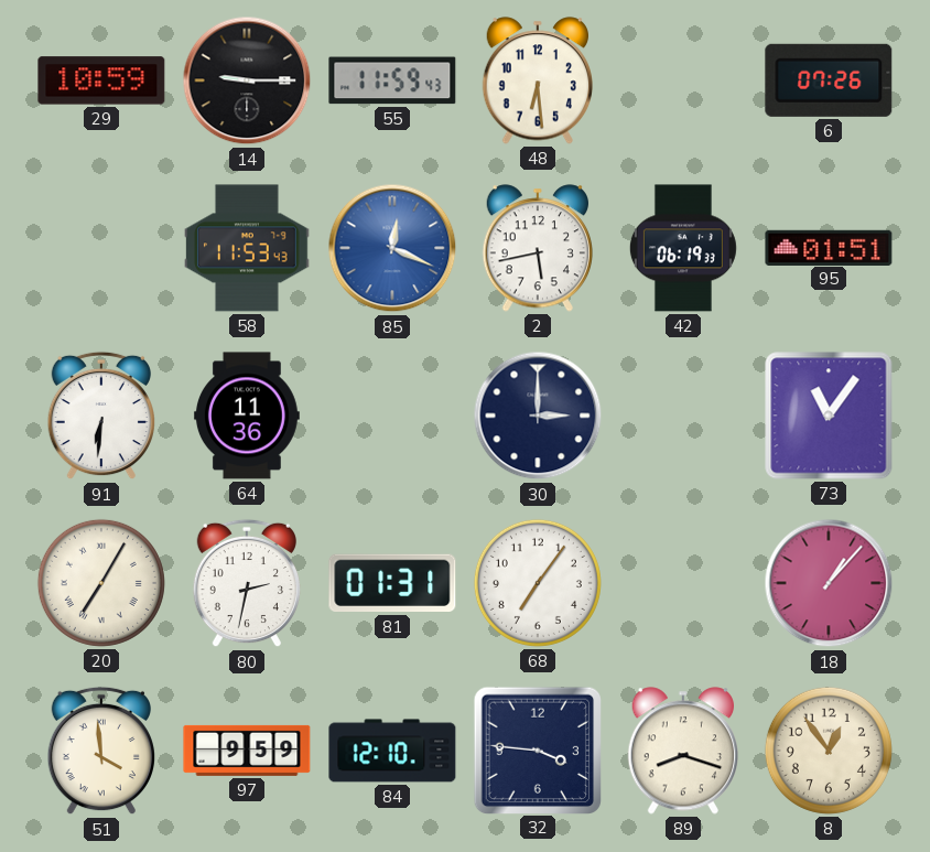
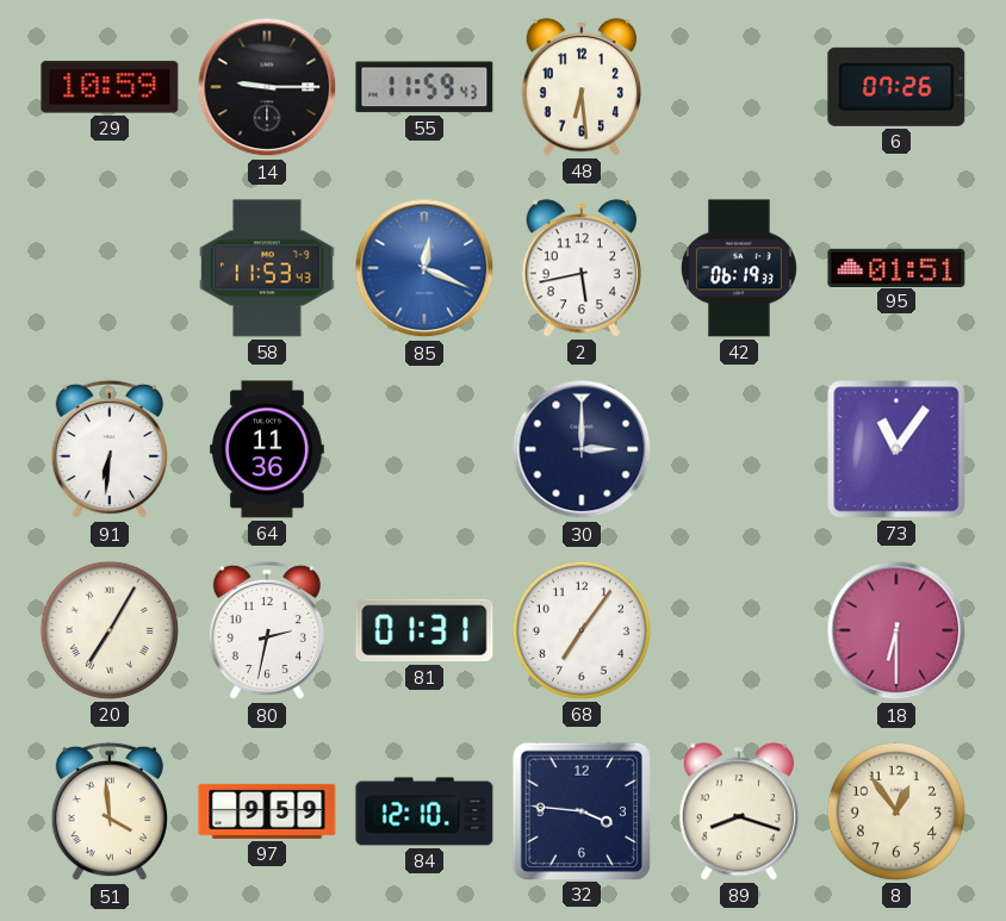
18: 1:07 -> 6:30
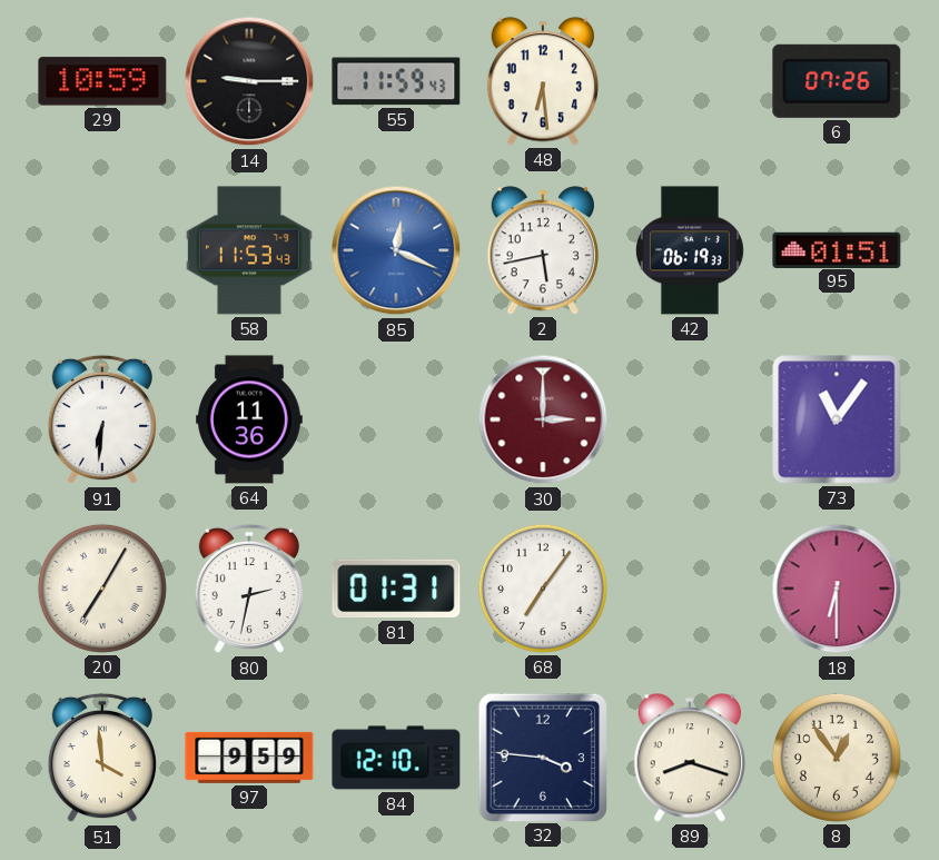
30 dial: navy -> burgundy
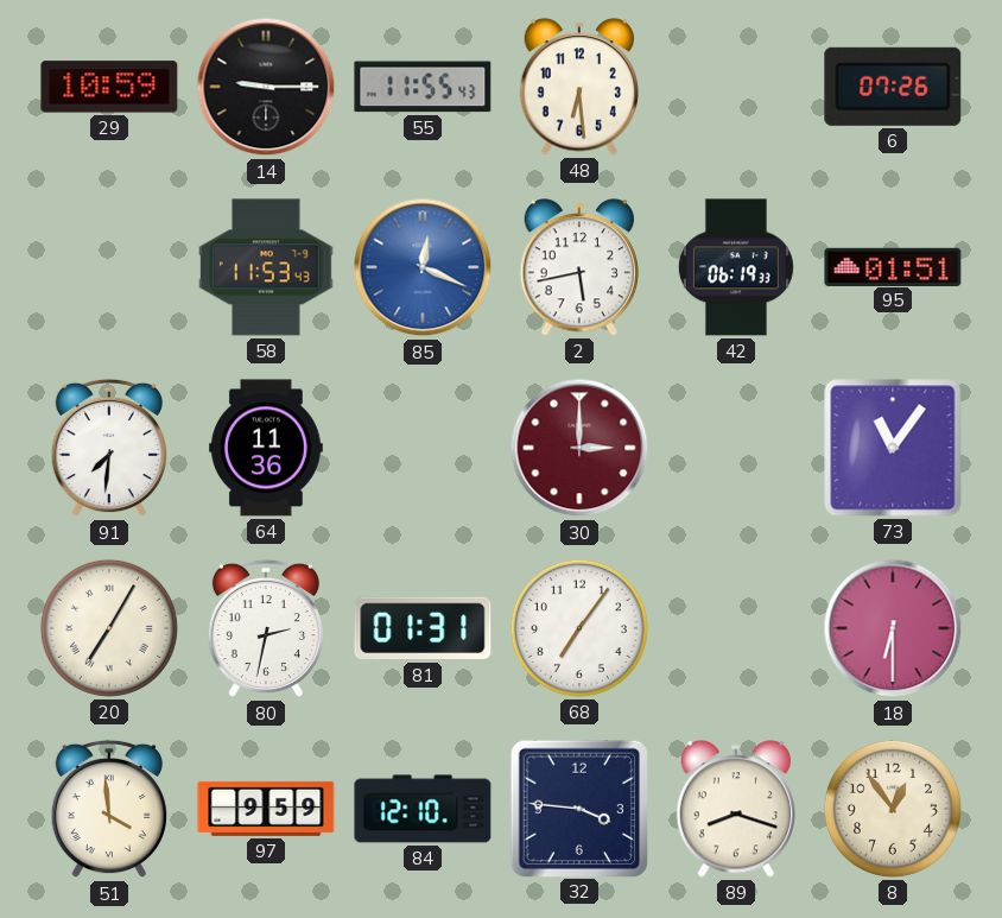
55: 11:59 -> 11:55
91: 6:31 -> 7:31
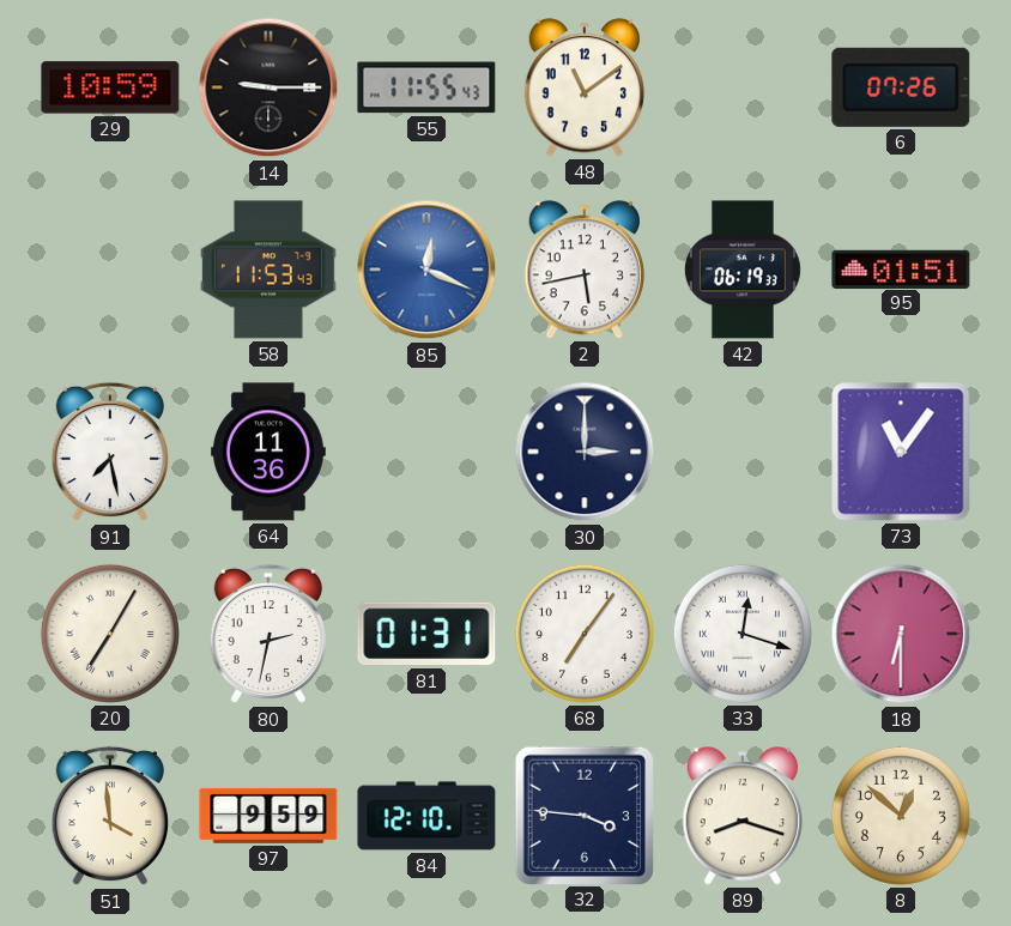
48: 6:29 -> 11:09
91: 7:31 -> 7:28
30 dial: burgundy -> navy
33: none -> 12:18
8: 12:54 -> 12:52
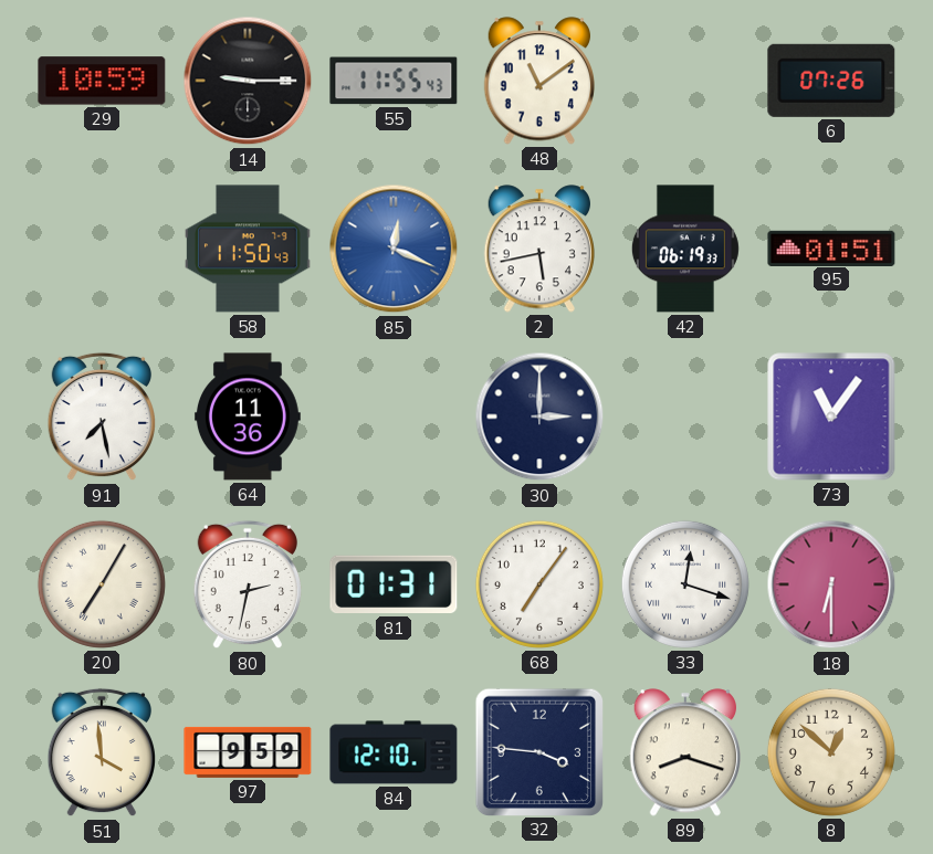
58: 11:53 -> 11:50
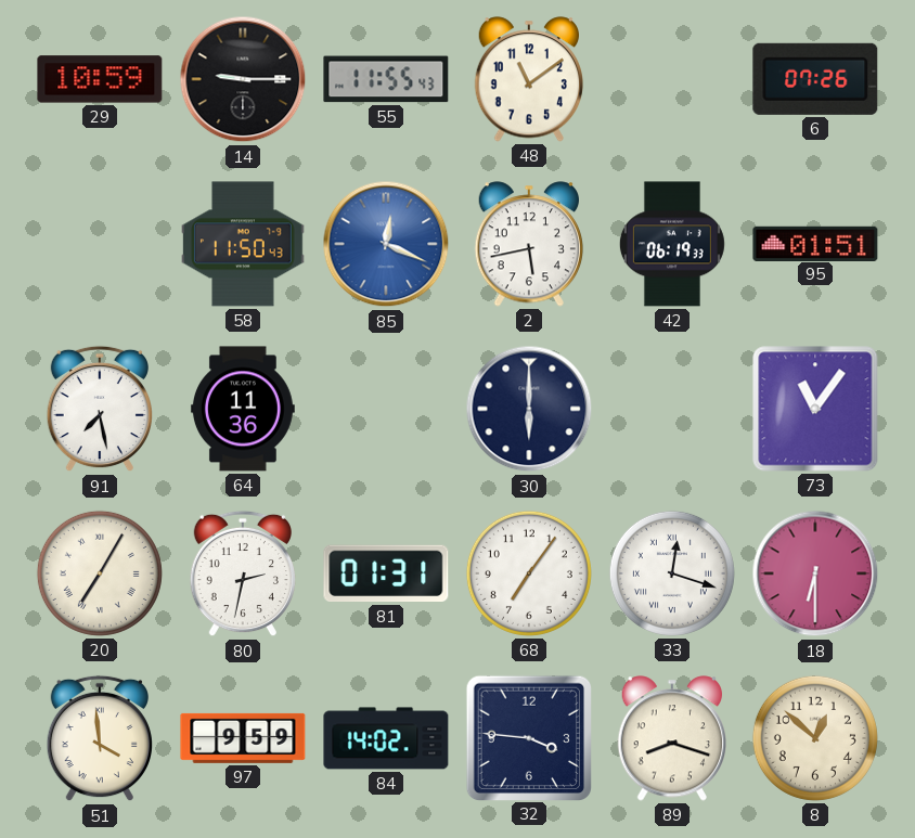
30: 3:00 -> 6:00
84: 12:10 -> 14:02
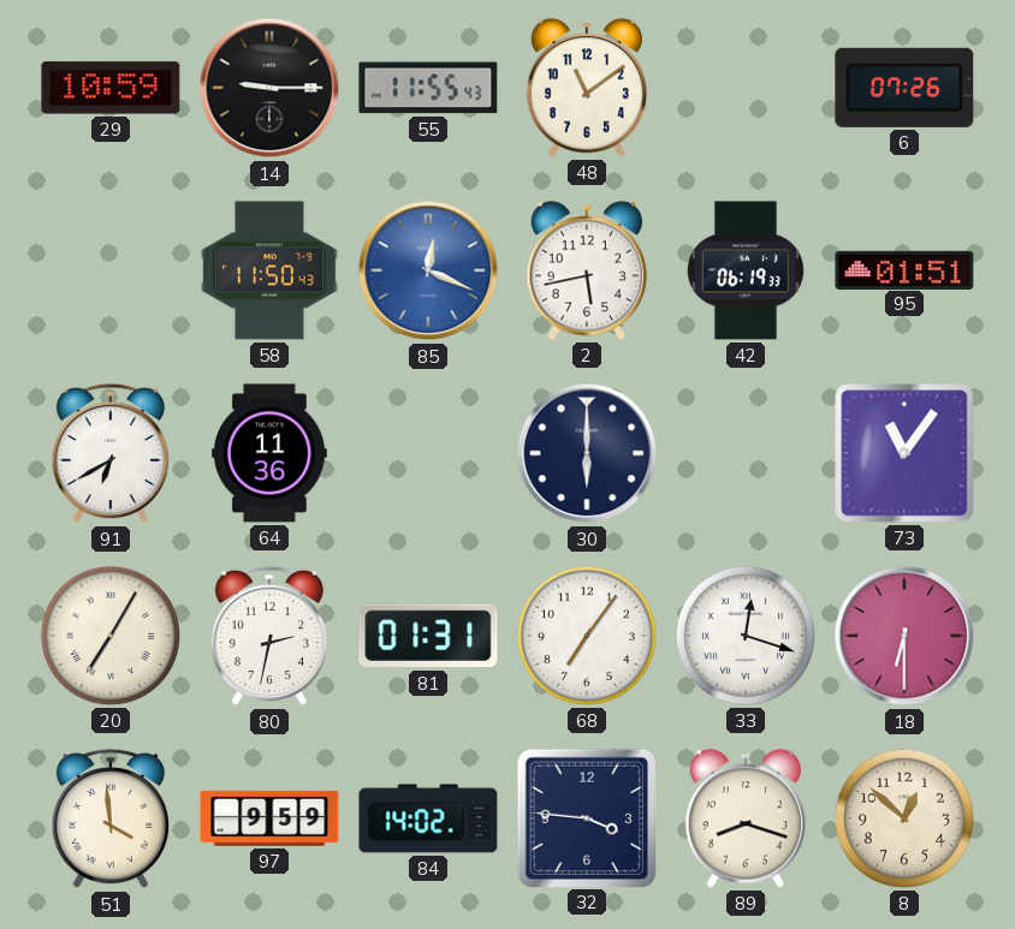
91: 7:28 -> 6:40
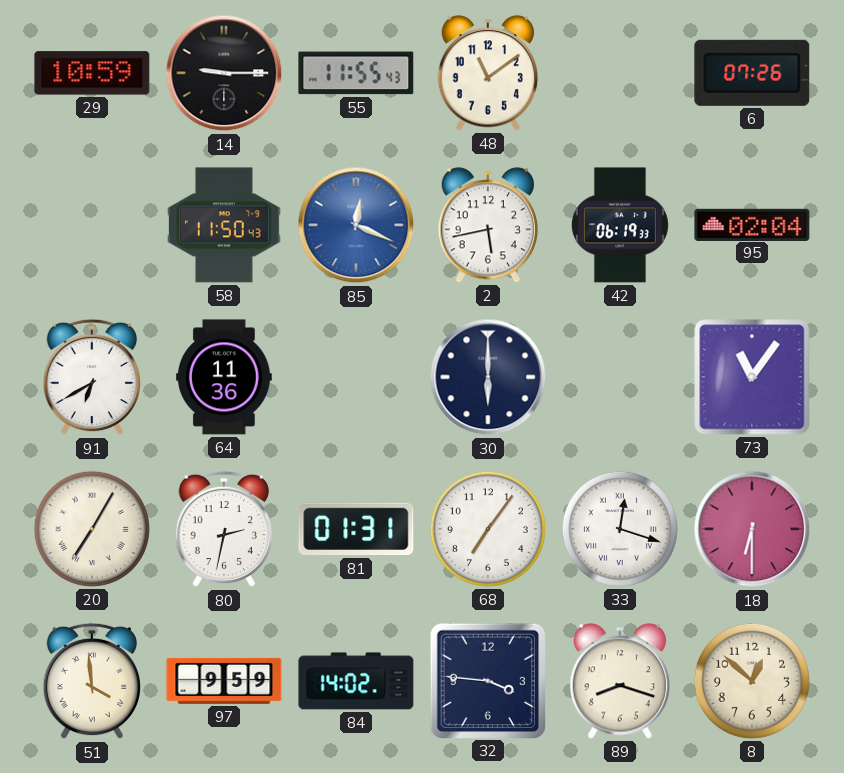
95: 01:51 -> 02:04
